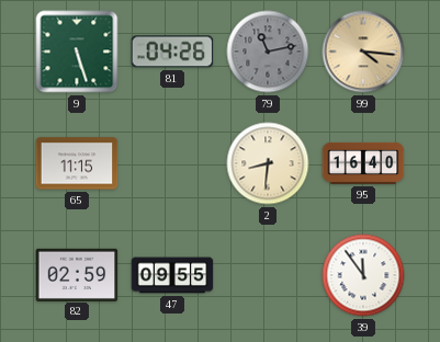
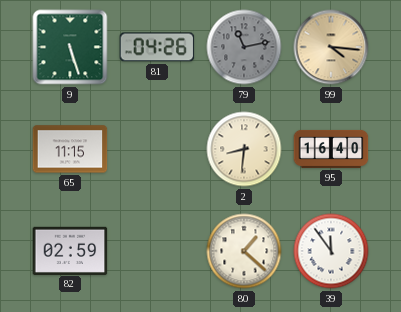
47: 09:55 -> none
80: none -> 1:22
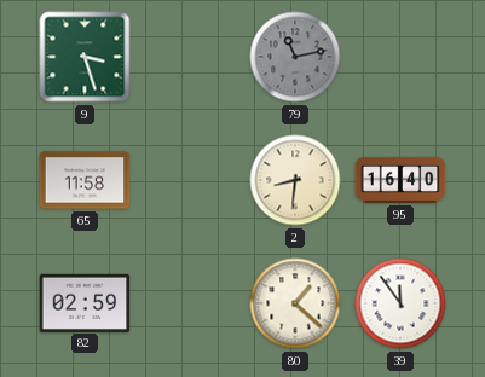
9: 5:27 -> 3:27
81: 04:26 -> none
99: 4:16 -> none
65: 11:15 -> 11:58
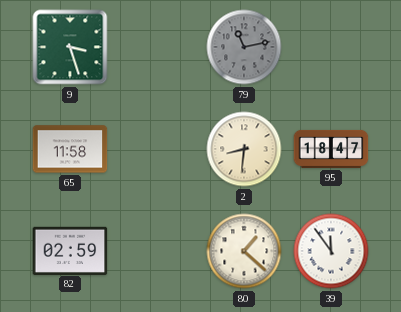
95: 16:40 -> 18:47
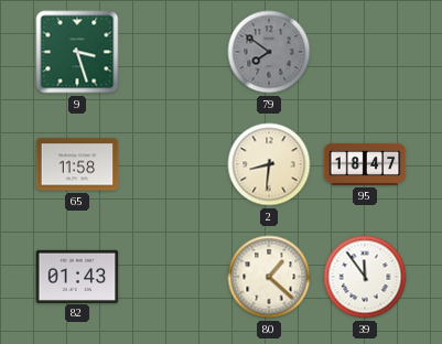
79: 11:13 -> 7:51
82: 02:59 -> 01:43
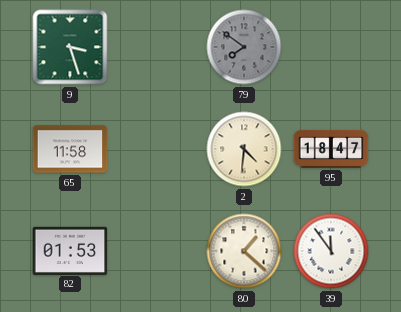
2: 8:31 -> 4:31
82: 01:43 -> 01:53
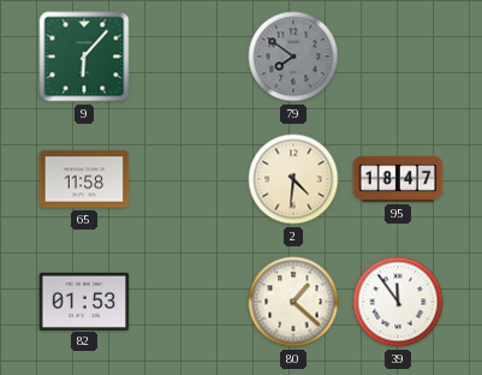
9: 3:27 -> 6:07
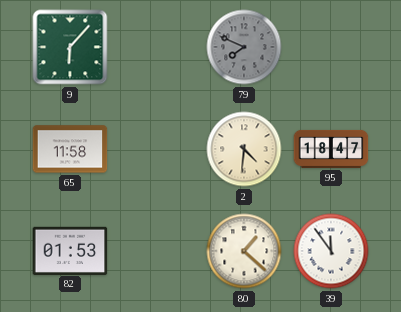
79: 7:51 -> 7:49
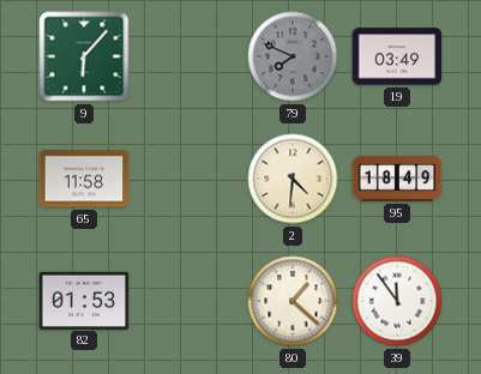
19: none -> 03:49
95: 18:47 -> 18:49
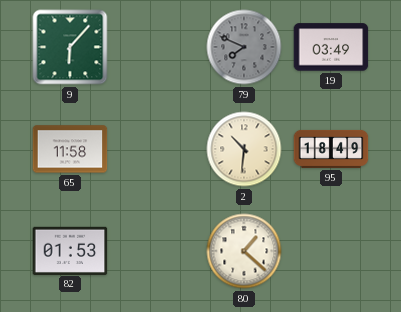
2: 4:31 -> 10:31
39: 11:54 -> none
